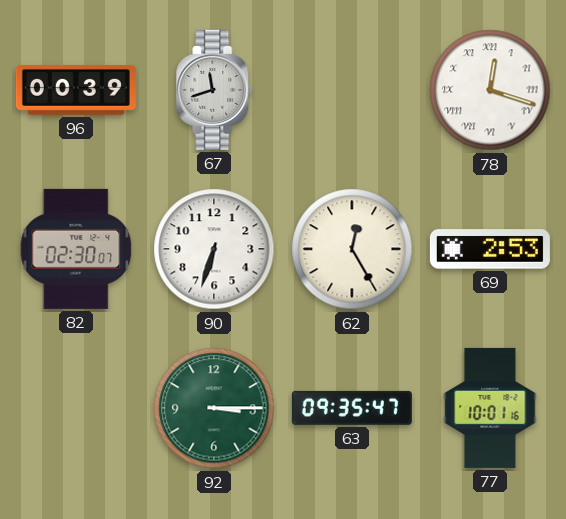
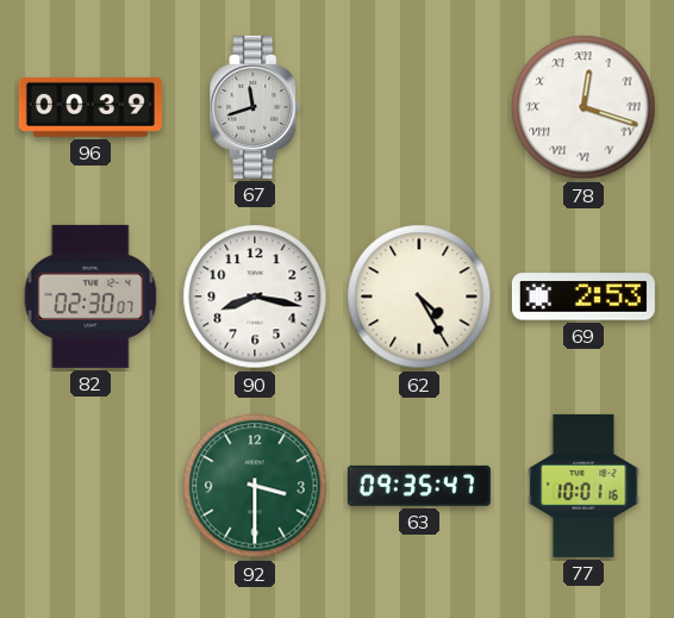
90: 6:33 -> 8:17
62: 12:25 -> 4:25
92: 3:15 -> 3:30
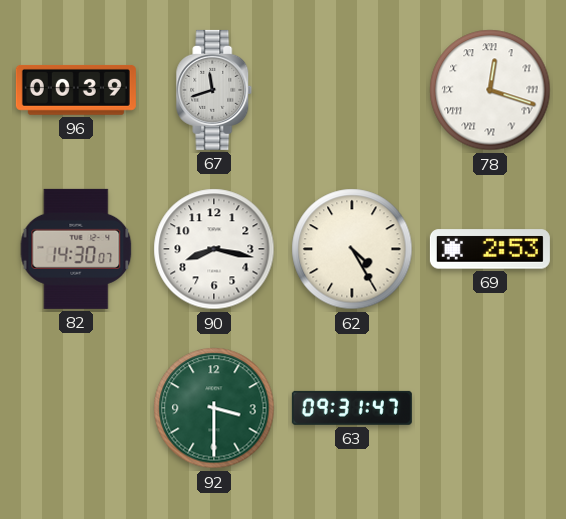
82: 02:30 -> 14:30
63: 09:35 -> 09:31
77: 10:01 -> none
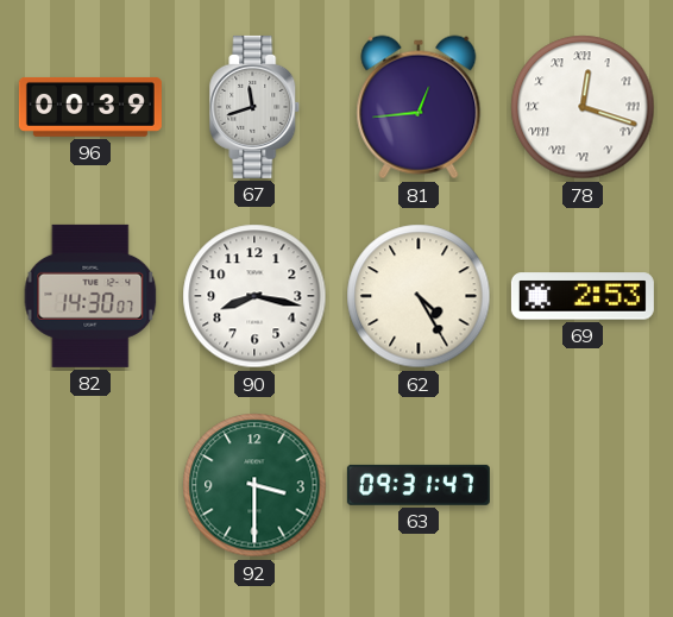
81: none -> 12:44
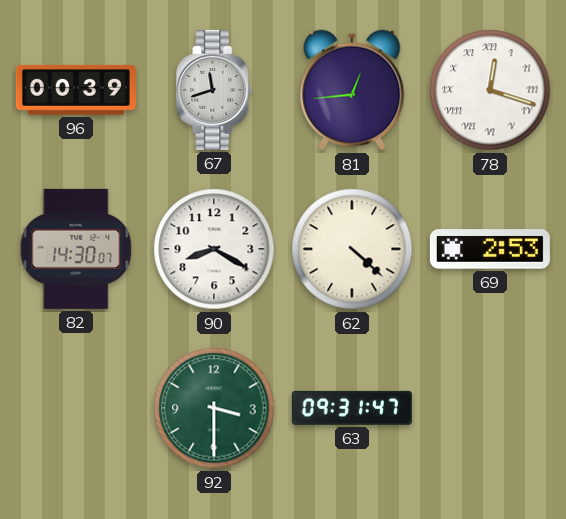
90: 8:17 -> 8:20
62: 4:25 -> 4:22
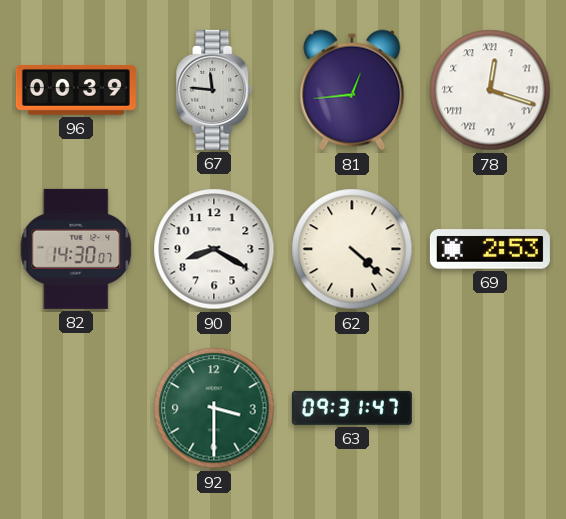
67: 11:42 -> 11:46
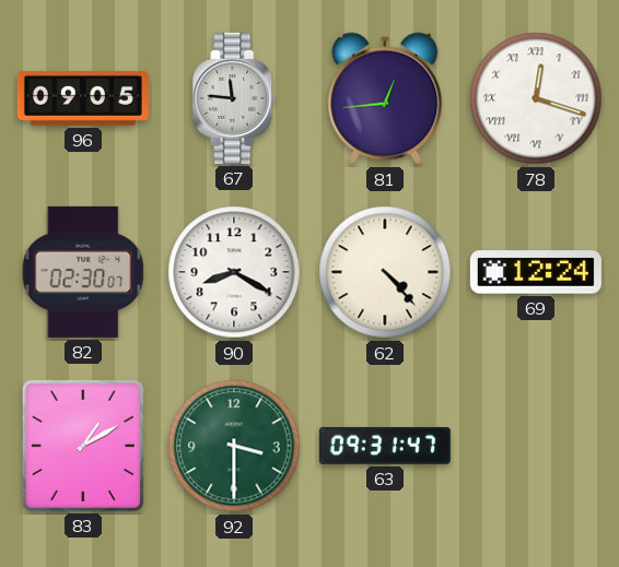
96: 00:39 -> 09:05
82: 14:30 -> 02:30
62: 4:22 -> 4:23
69: 2:53 -> 12:24
83: none -> 1:10
